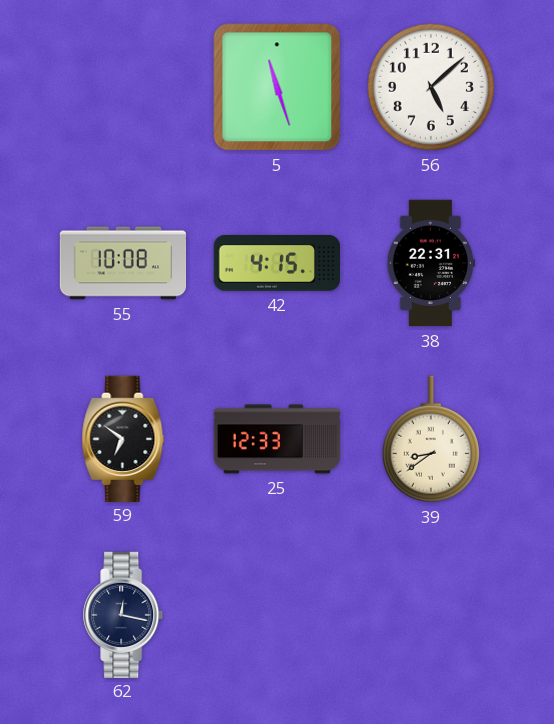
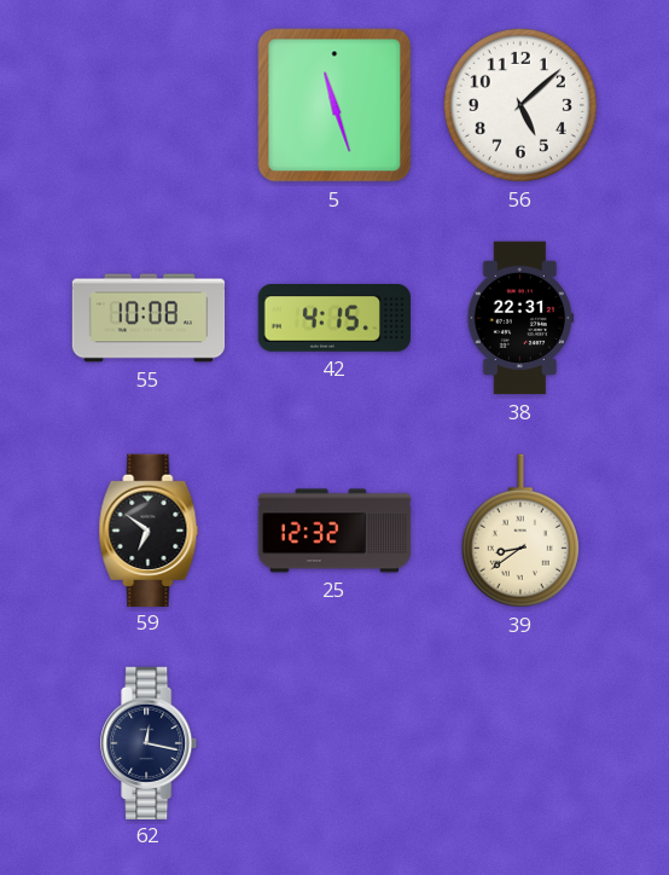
25: 12:33 -> 12:32
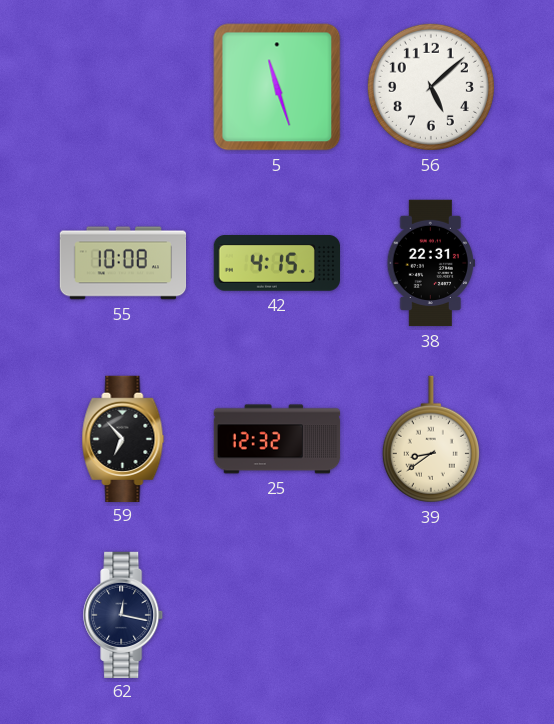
59: 6:51 -> 6:53
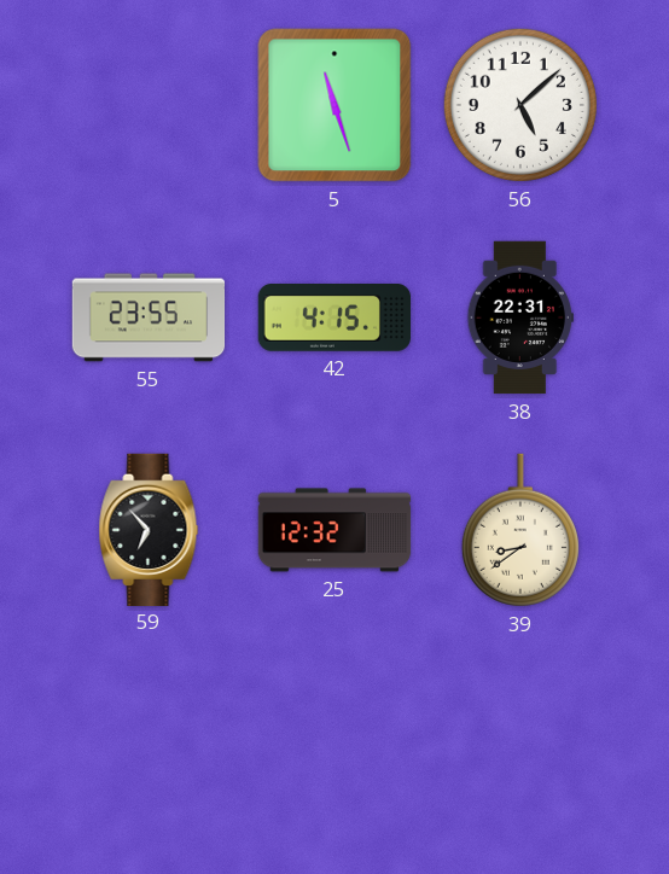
55: 10:08 -> 23:55
62: 12:17 -> none
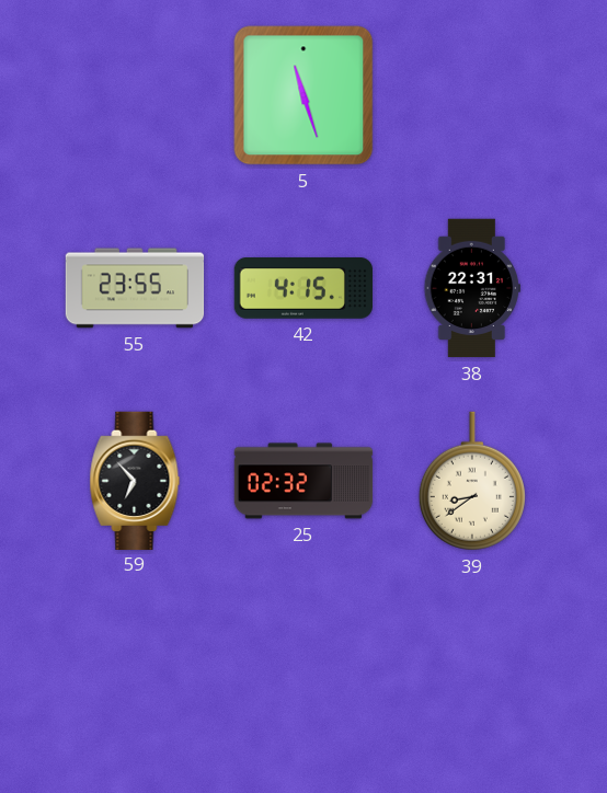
56: 5:08 -> none
25: 12:32 -> 02:32
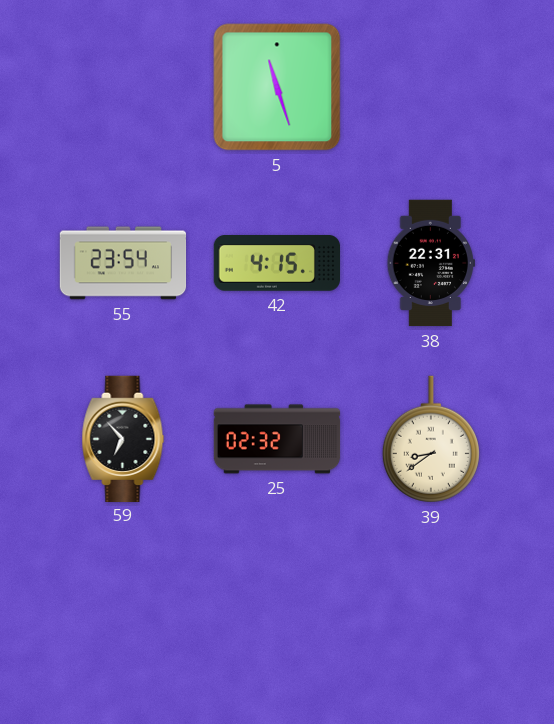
55: 23:55 -> 23:54
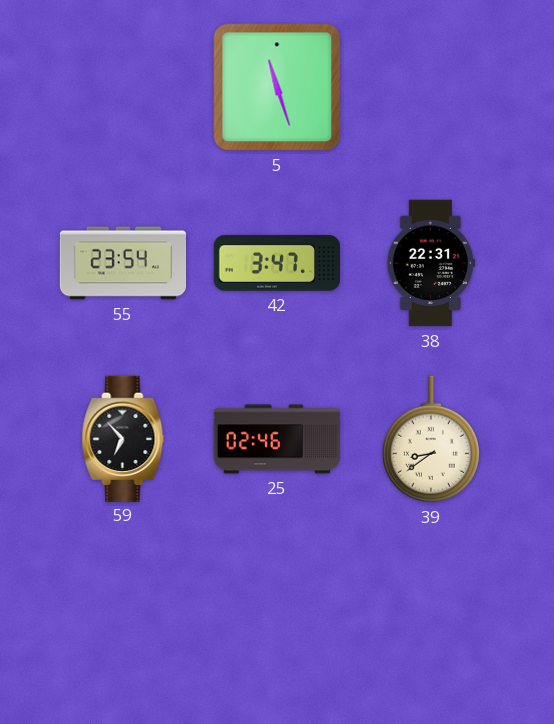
42: 4:15 -> 3:47
25: 02:32 -> 02:46
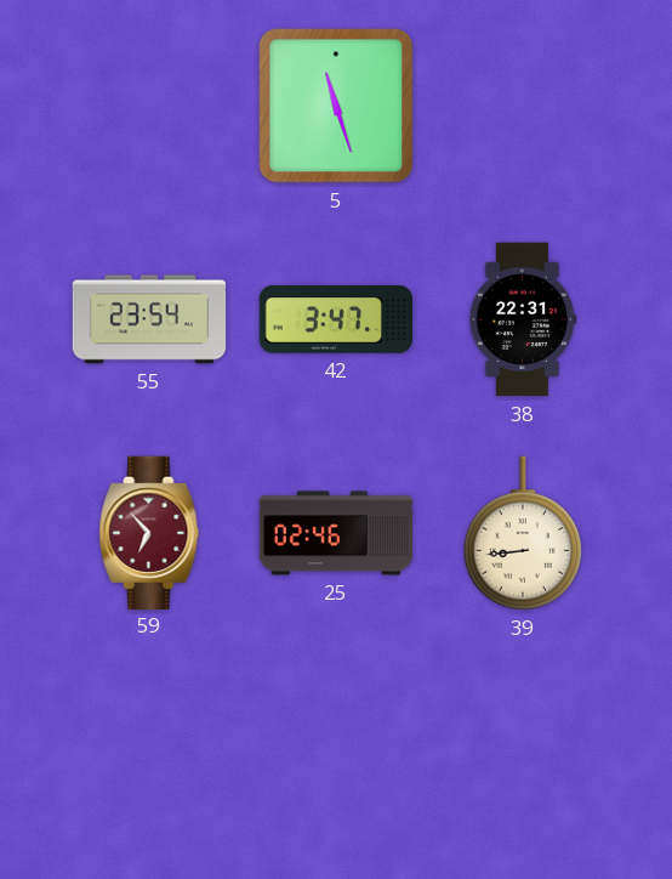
59 dial: black -> burgundy
39: 8:39 -> 8:44
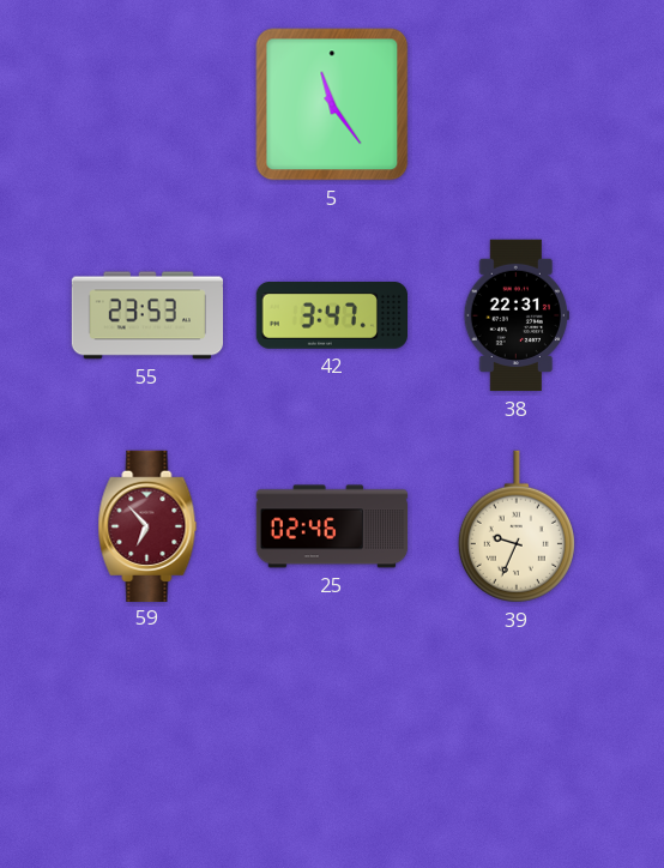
5: 11:27 -> 11:24
55: 23:54 -> 23:53
39: 8:44 -> 9:34
